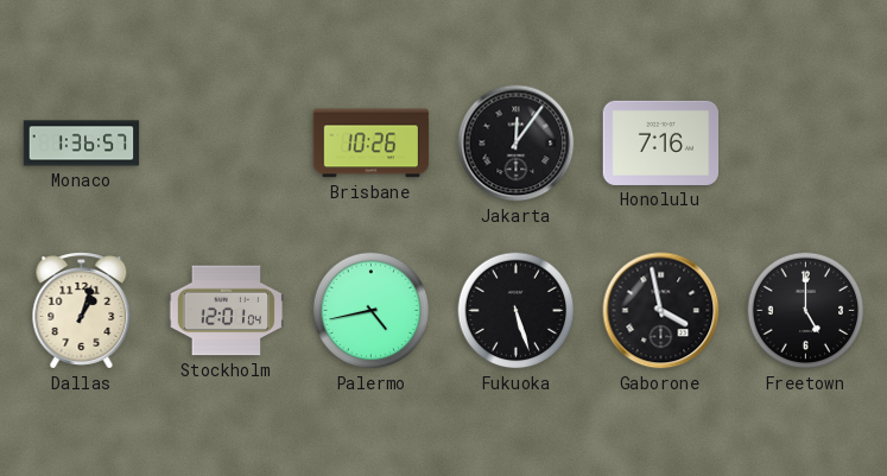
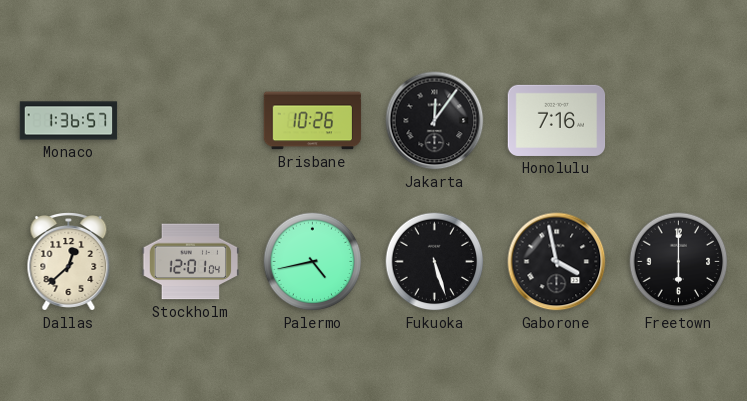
Dallas: 1:03 -> 12:38
Freetown: 5:00 -> 6:00
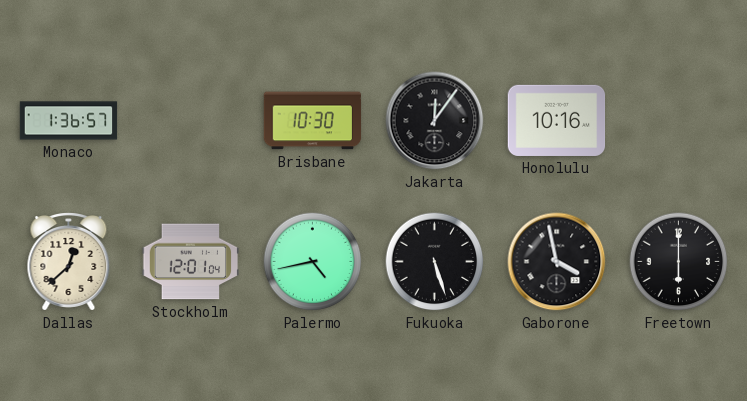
Brisbane: 10:26 -> 10:30
Honolulu: 7:16 -> 10:16
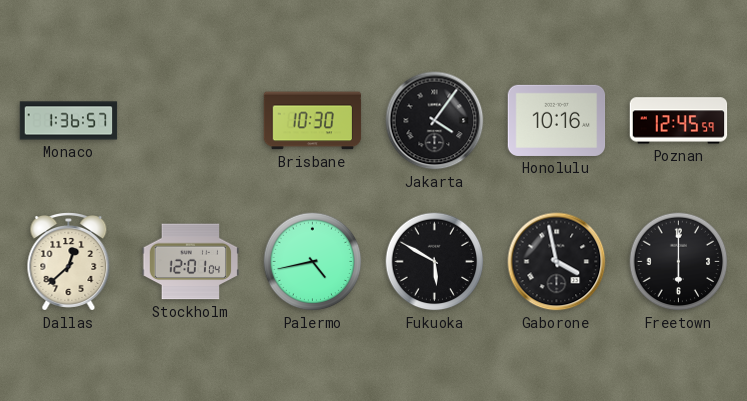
Jakarta: 12:06 -> 4:06
Poznan: none -> 12:45
Fukuoka: 5:27 -> 5:50
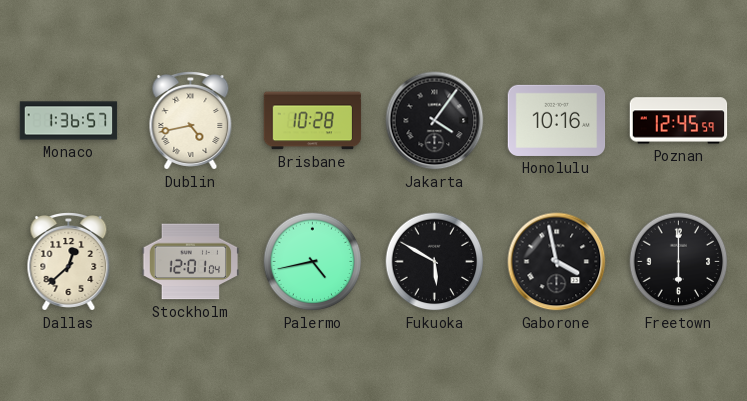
Dublin: none -> 4:43
Brisbane: 10:30 -> 10:28
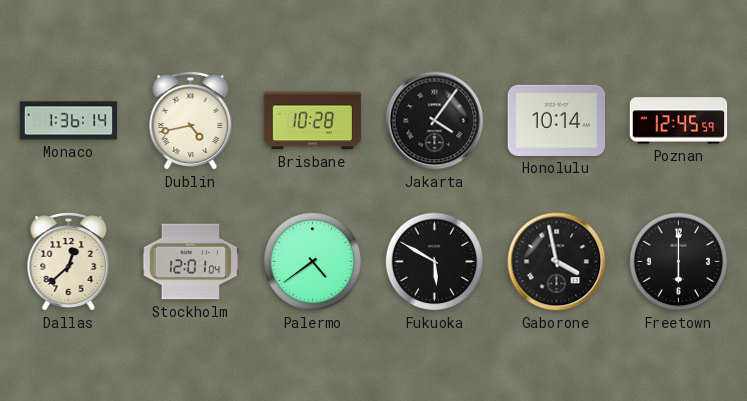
Monaco: 1:36:57 -> 1:36:14
Honolulu: 10:16 -> 10:14
Palermo: 4:43 -> 4:39
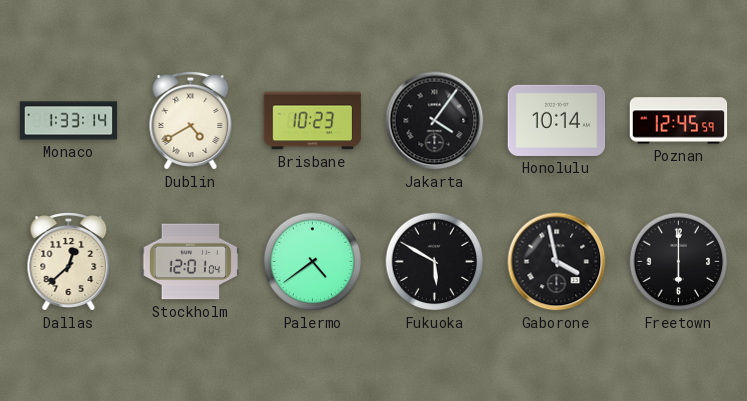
Monaco: 1:36 -> 1:33
Dublin: 4:43 -> 4:40
Brisbane: 10:28 -> 10:23
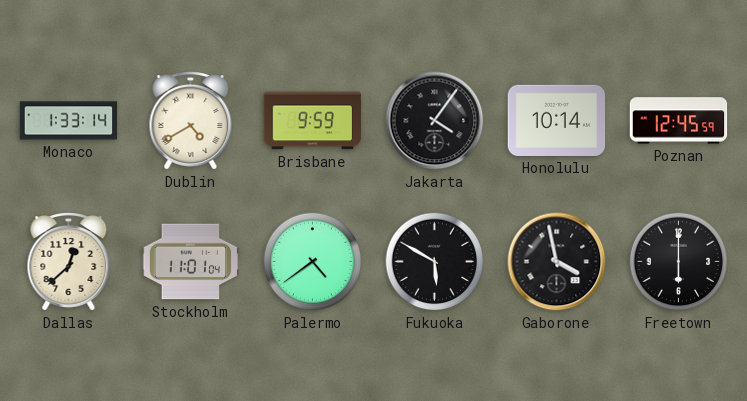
Brisbane: 10:23 -> 9:59
Stockholm: 12:01 -> 11:01
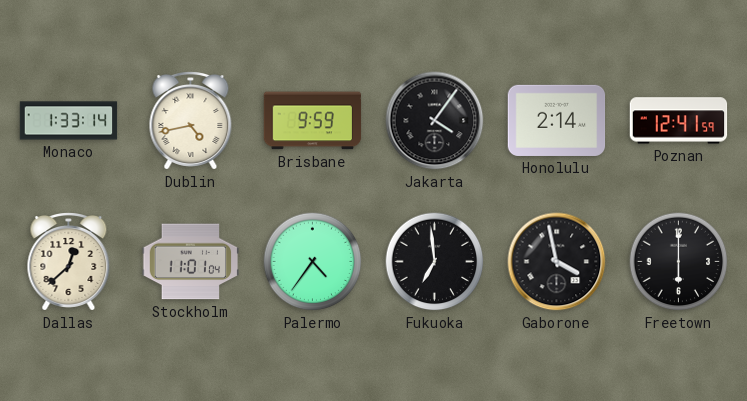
Dublin: 4:40 -> 4:43
Honolulu: 10:14 -> 2:14
Poznan: 12:45 -> 12:41
Palermo: 4:39 -> 4:36
Fukuoka: 5:50 -> 6:59
